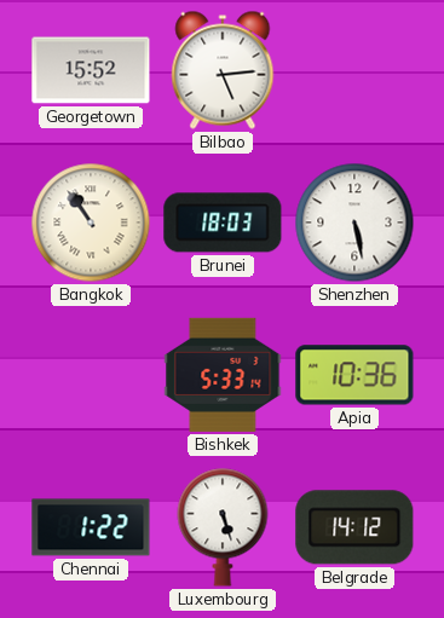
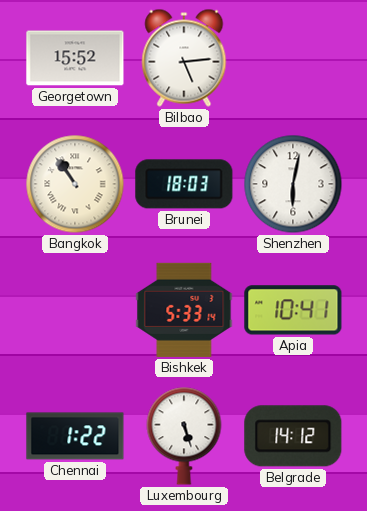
Shenzhen: 5:28 -> 6:02
Apia: 10:36 -> 10:41
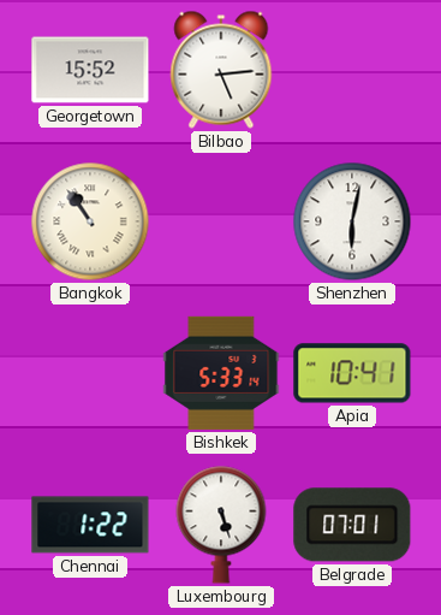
Brunei: 18:03 -> none
Belgrade: 14:12 -> 07:01
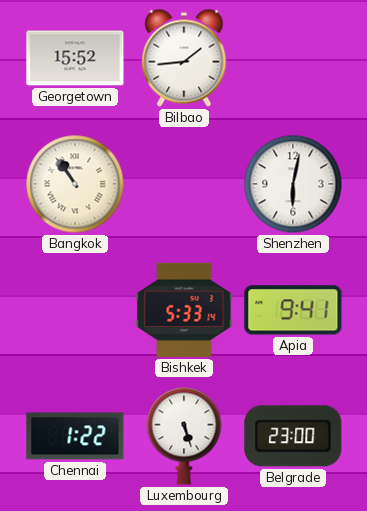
Bilbao: 5:14 -> 1:44
Apia: 10:41 -> 9:41
Belgrade: 07:01 -> 23:00
